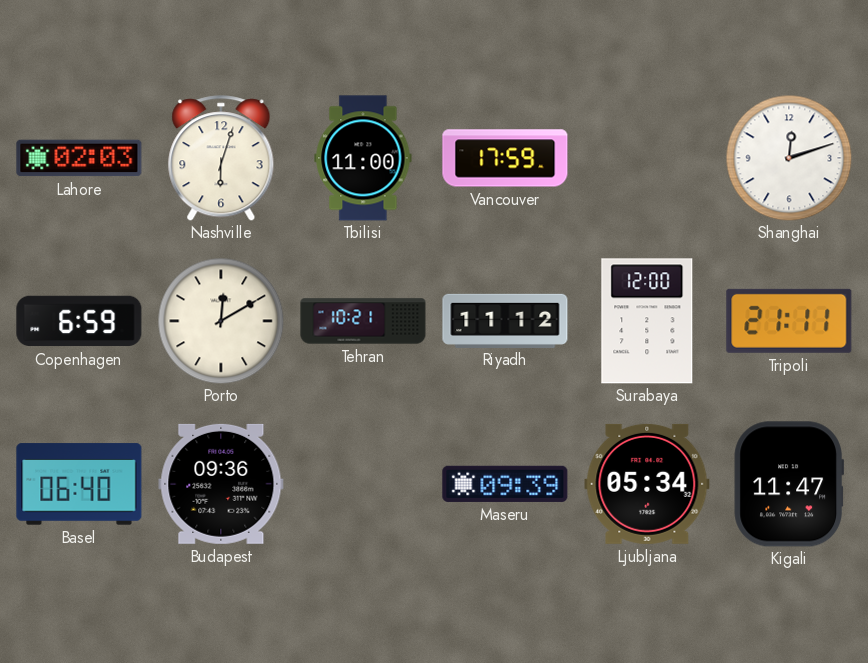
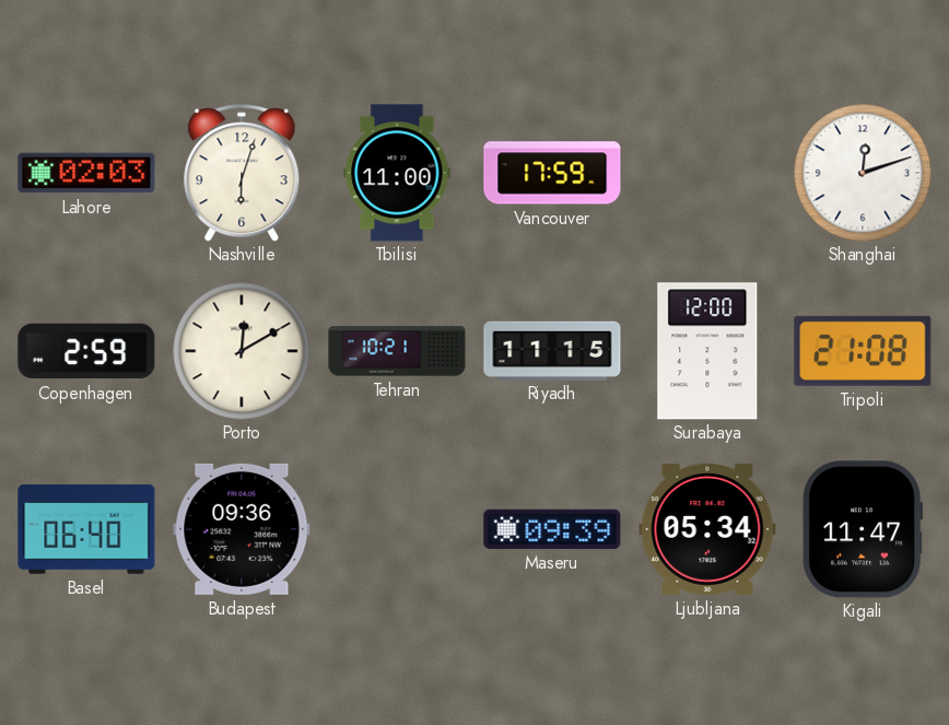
Copenhagen: 6:59 -> 2:59
Riyadh: 11:12 -> 11:15
Tripoli: 21:11 -> 21:08
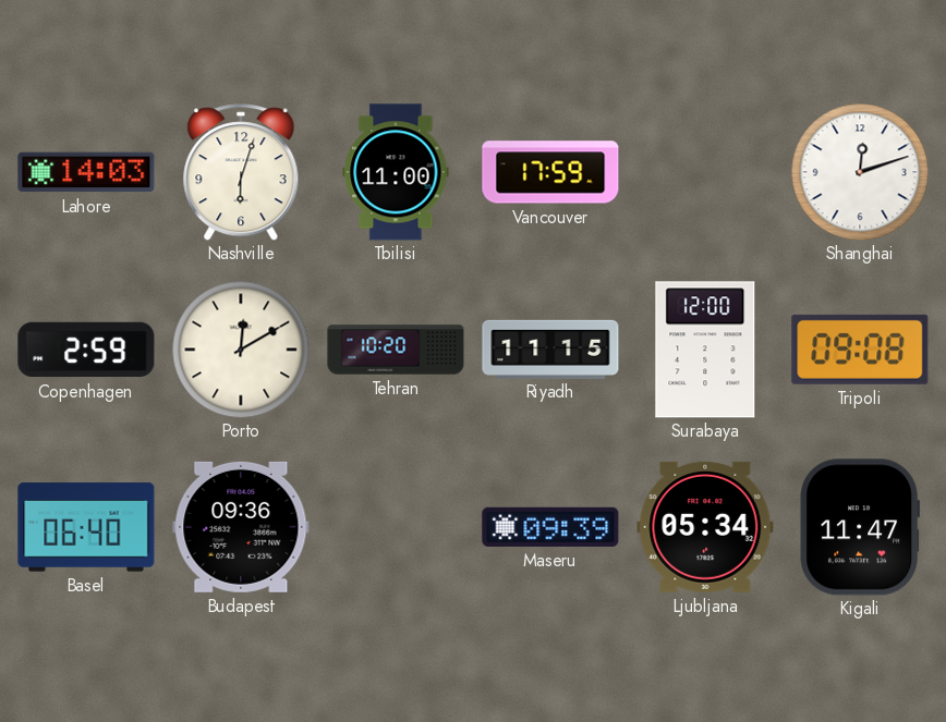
Lahore: 02:03 -> 14:03
Tehran: 10:21 -> 10:20
Tripoli: 21:08 -> 09:08
